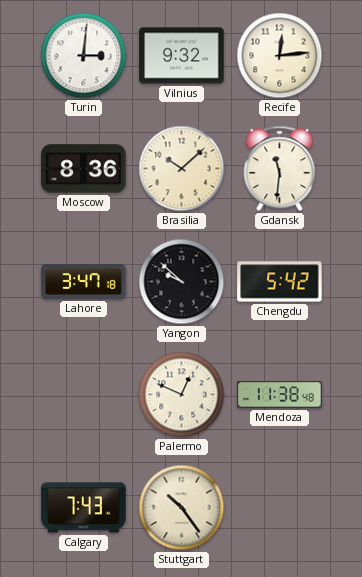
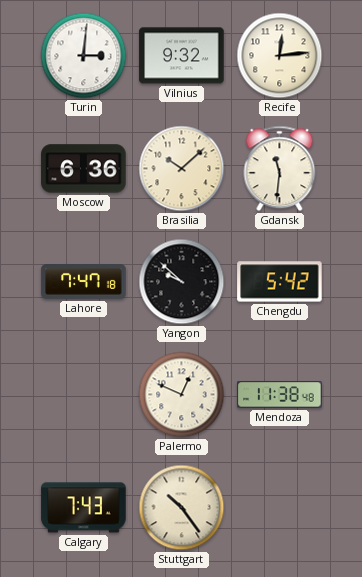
Moscow: 8:36 -> 6:36
Lahore: 3:47 -> 7:47
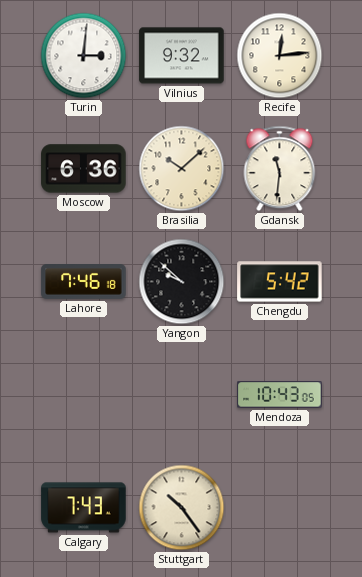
Lahore: 7:47 -> 7:46
Palermo: 12:49 -> none
Mendoza: 11:38 -> 10:43
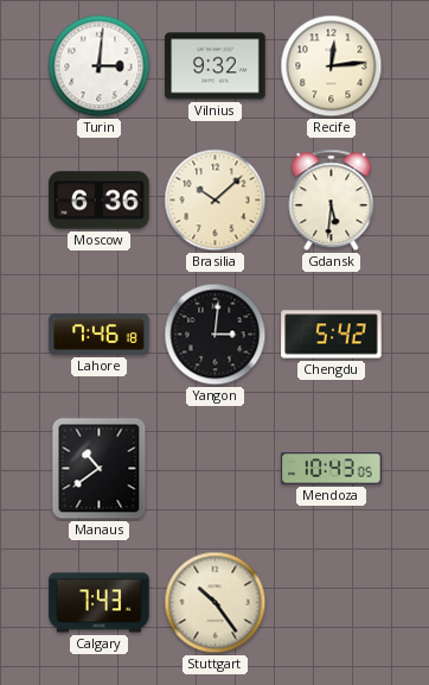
Gdansk: 11:31 -> 5:31
Yangon: 9:52 -> 3:01
Manaus: none -> 10:39
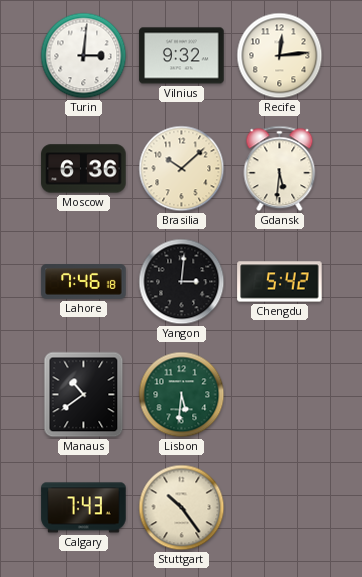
Lisbon: none -> 5:31
Mendoza: 10:43 -> none
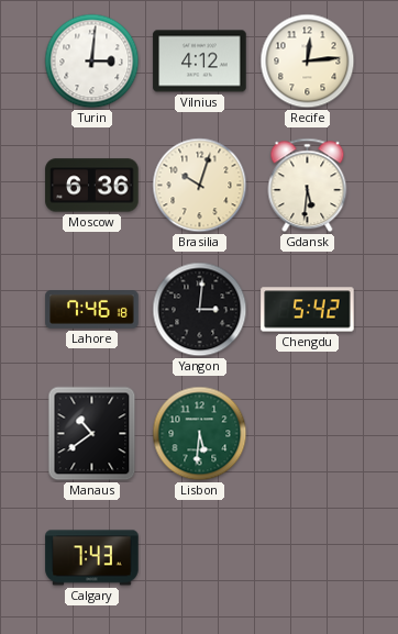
Vilnius: 9:32 -> 4:12
Brasilia: 10:08 -> 10:03
Stuttgart: 10:24 -> none
